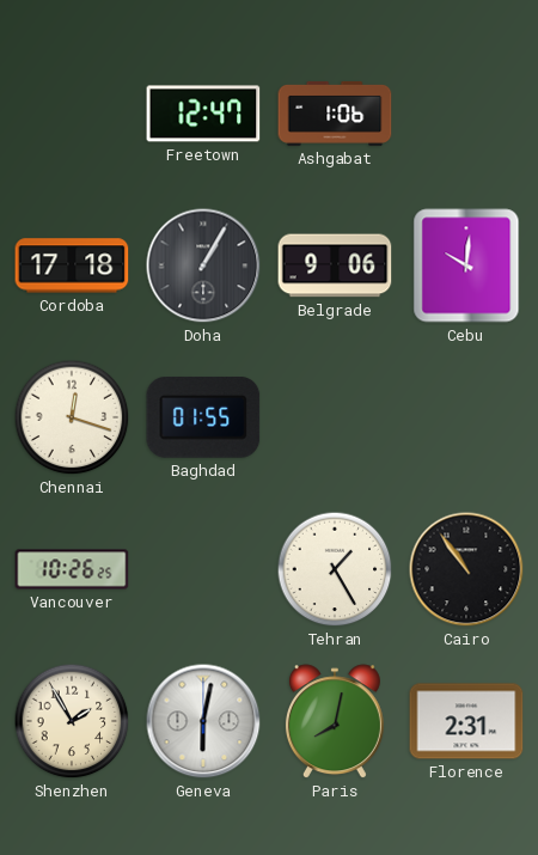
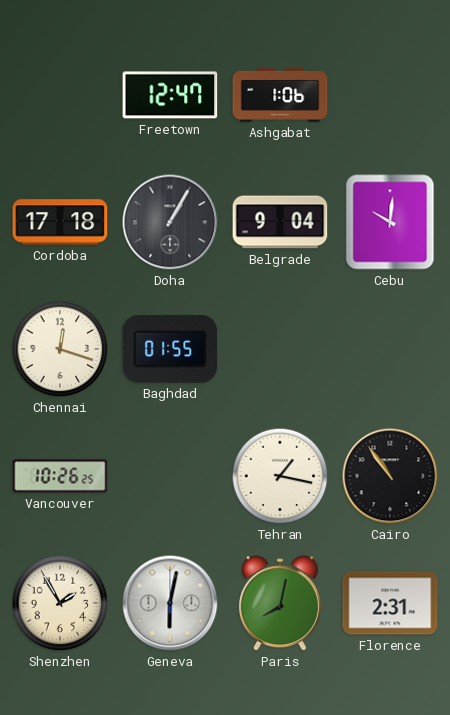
Belgrade: 9:06 -> 9:04
Tehran: 1:25 -> 1:17
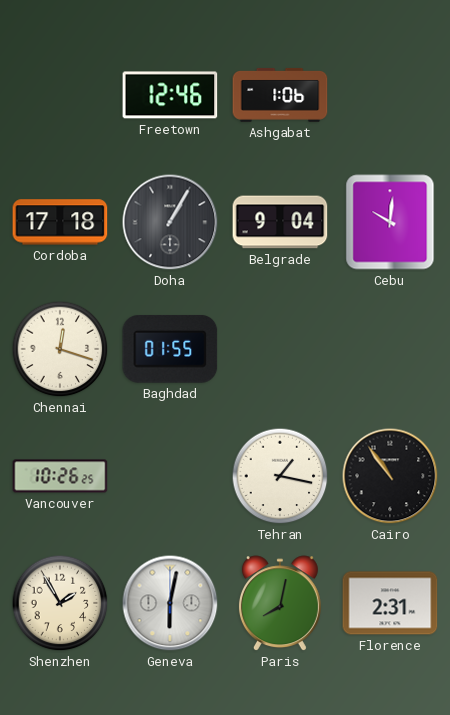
Freetown: 12:47 -> 12:46
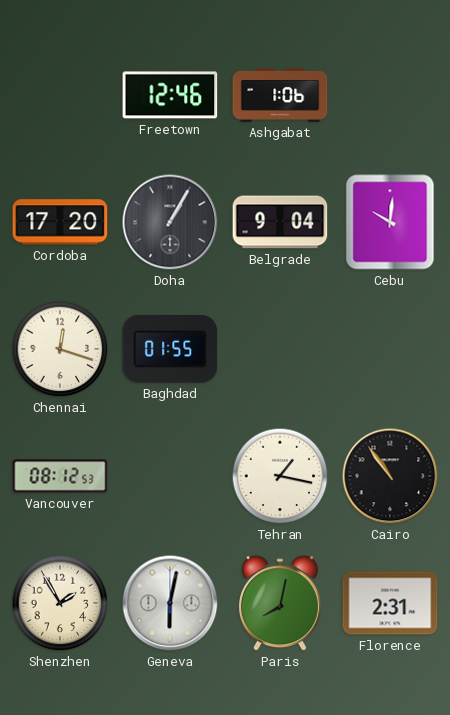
Cordoba: 17:18 -> 17:20
Vancouver: 10:26 -> 08:12
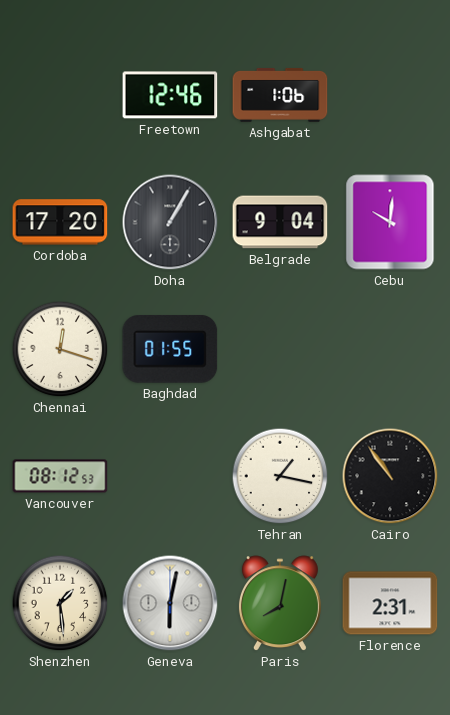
Shenzhen: 1:55 -> 1:29
